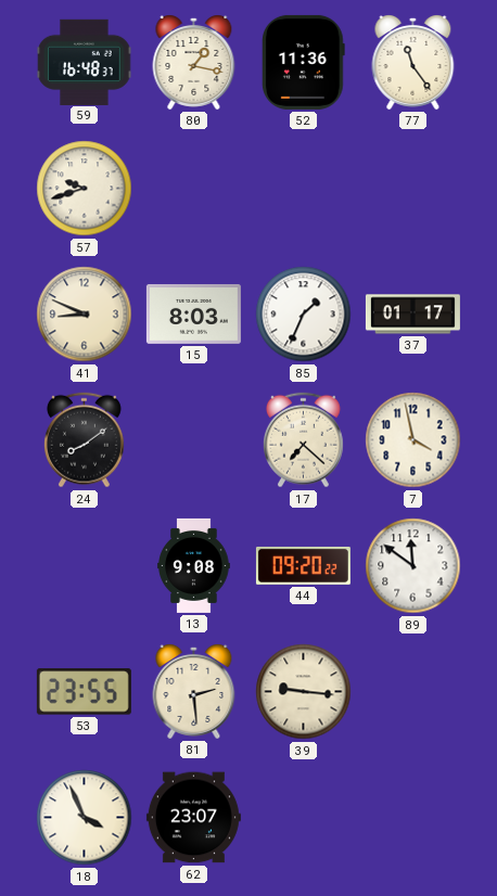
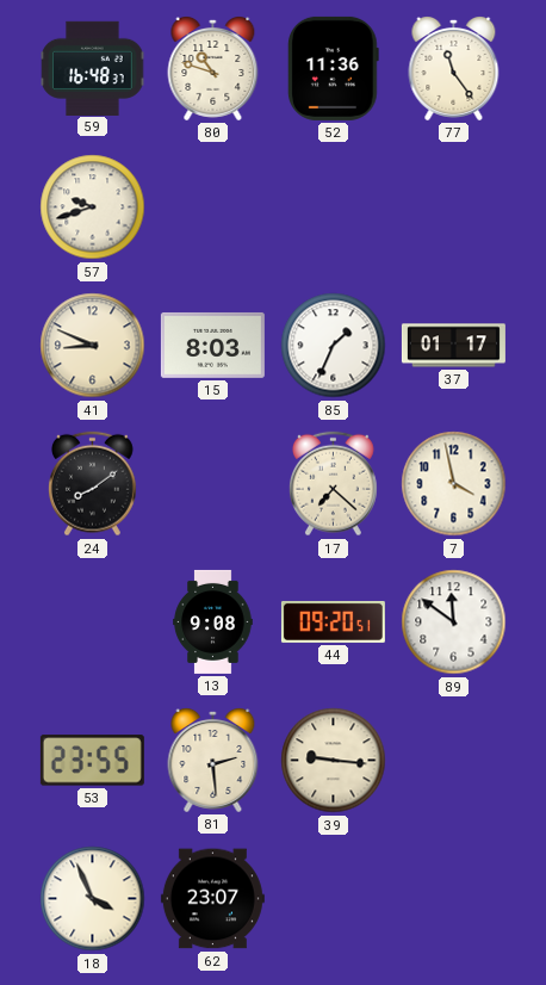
80: 1:17 -> 10:48
44: 09:20:22 -> 09:20:51
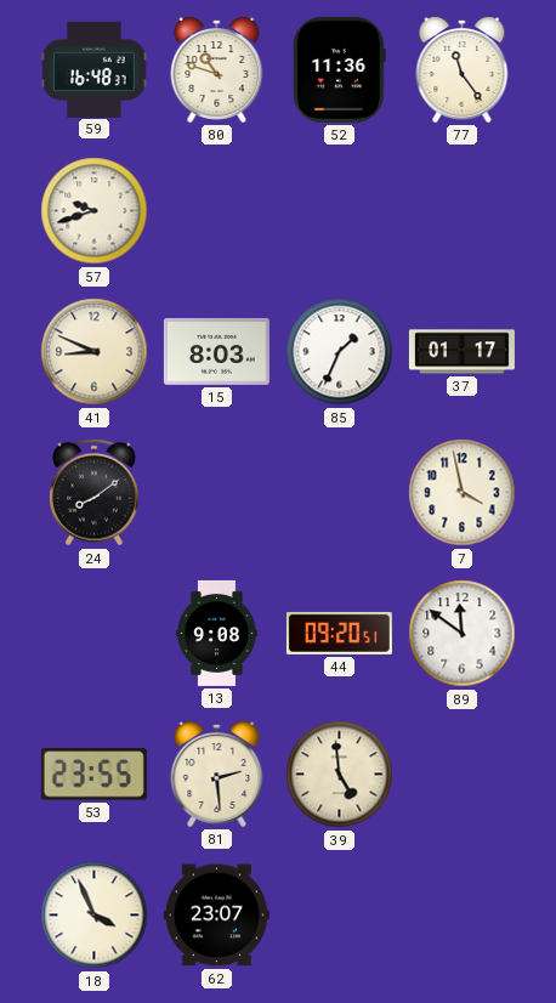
17: 7:22 -> none
39: 9:16 -> 4:59
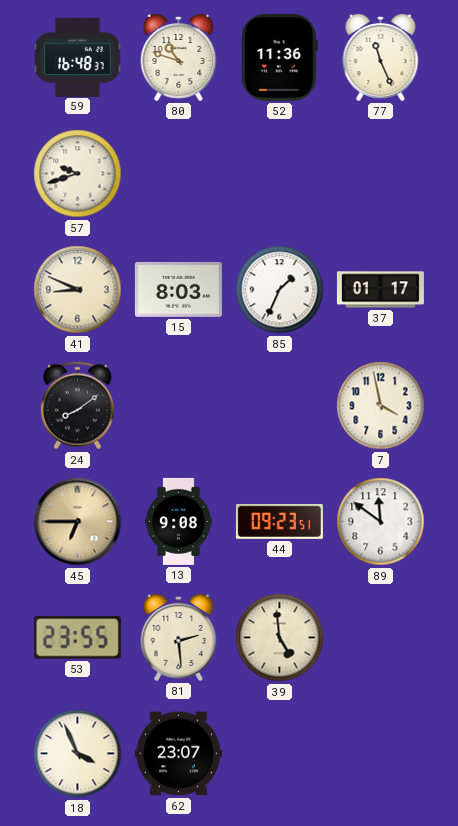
77: 11:24 -> 11:26
45: none -> 6:45
44: 09:20 -> 09:23
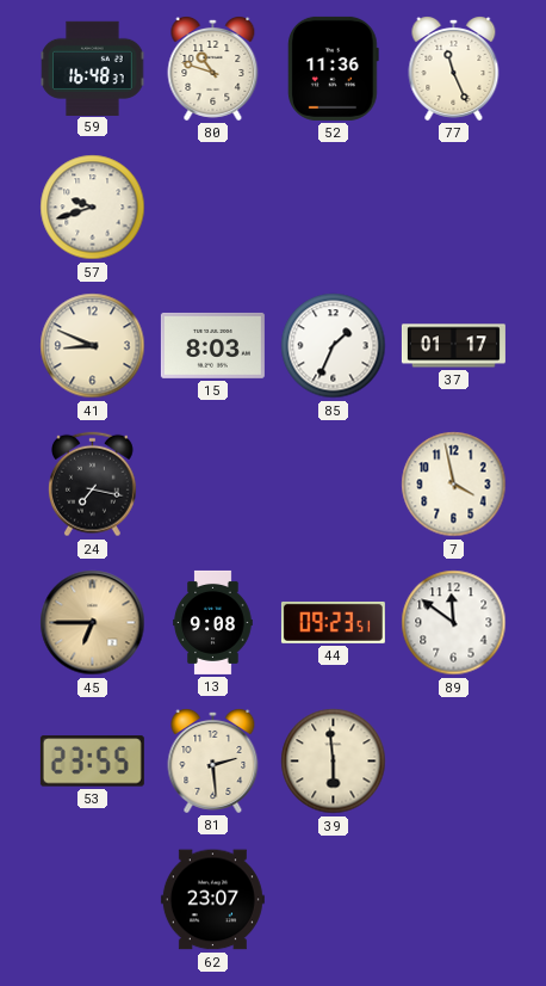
24: 8:09 -> 7:17
39: 4:59 -> 5:59
18: 3:56 -> none
